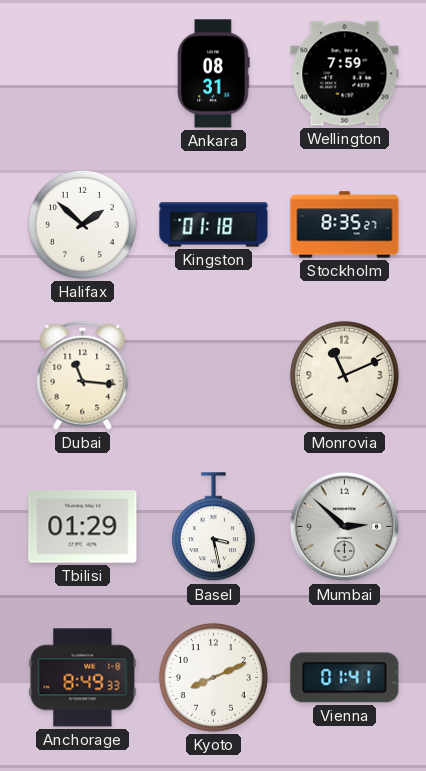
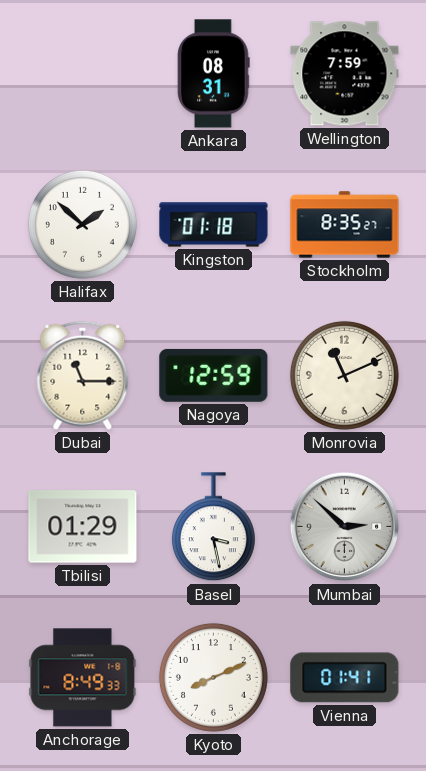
Dubai: 11:16 -> 11:15
Nagoya: none -> 12:59
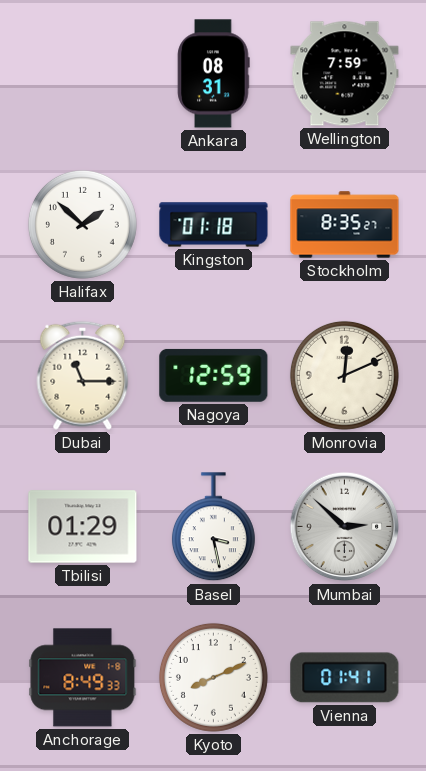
Monrovia: 11:11 -> 12:11
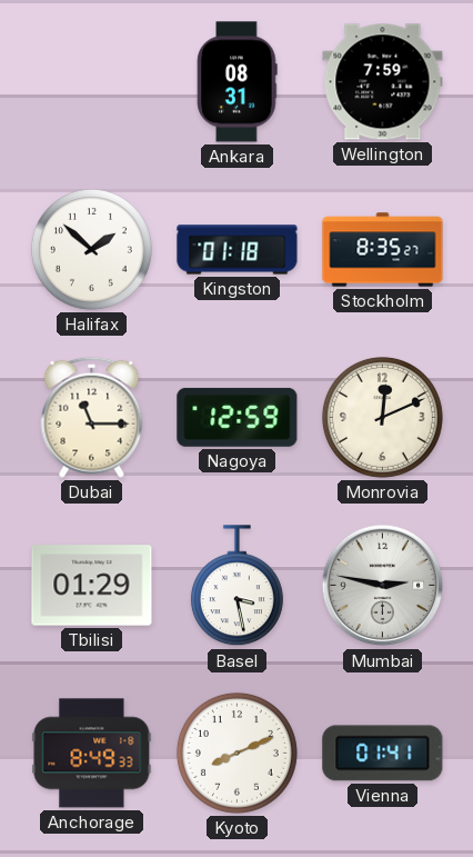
Mumbai: 2:52 -> 2:47
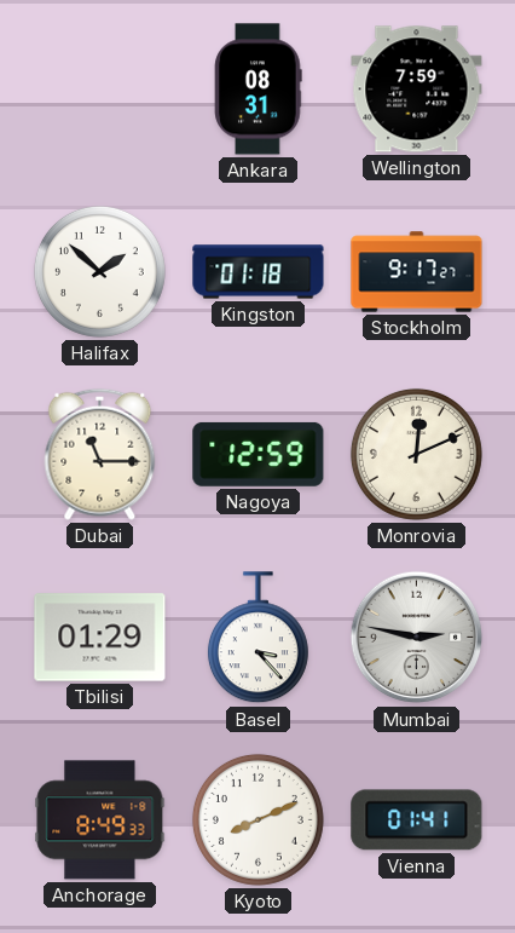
Stockholm: 8:35 -> 9:17
Basel: 3:28 -> 3:23
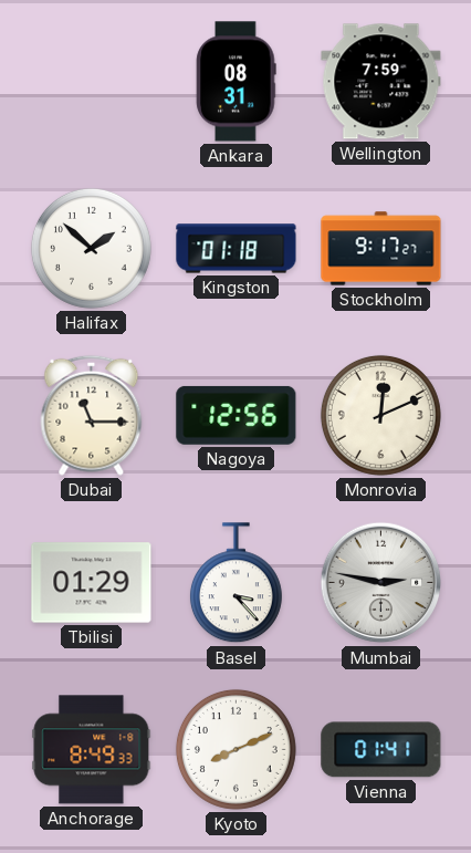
Nagoya: 12:59 -> 12:56
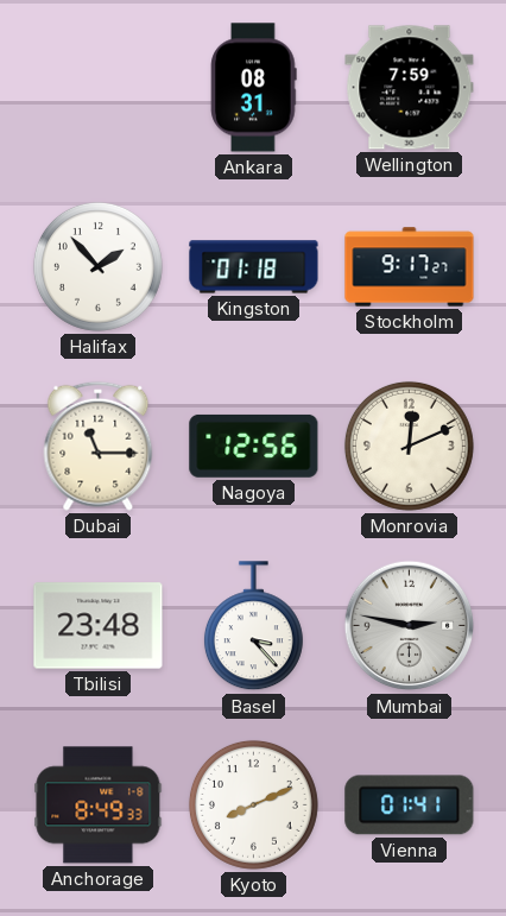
Halifax: 1:52 -> 1:53
Tbilisi: 01:29 -> 23:48
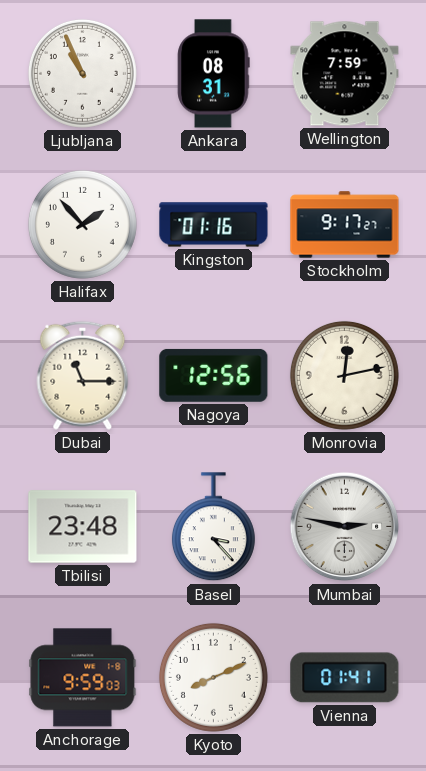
Ljubljana: none -> 10:56
Kingston: 01:18 -> 01:16
Monrovia: 12:11 -> 12:13
Anchorage: 8:49 -> 9:59
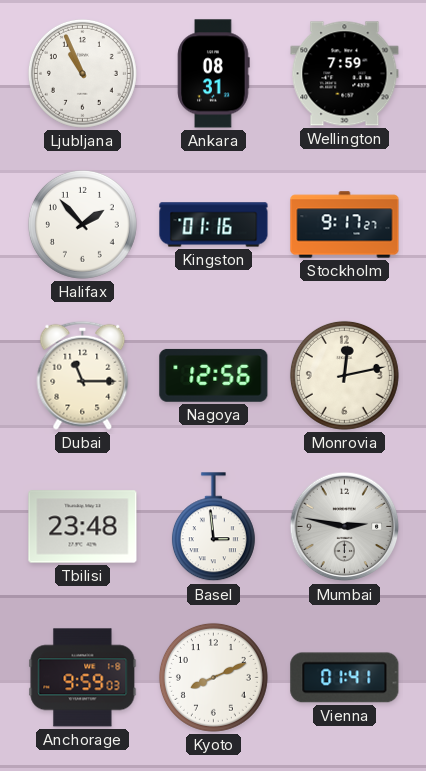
Basel: 3:23 -> 2:59
